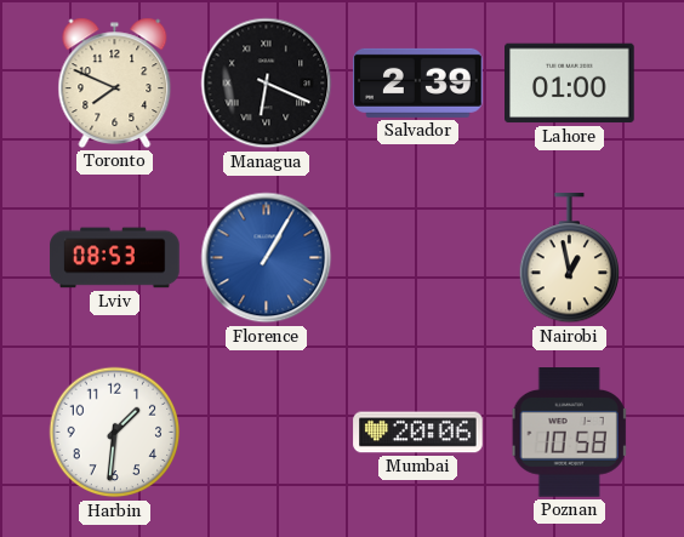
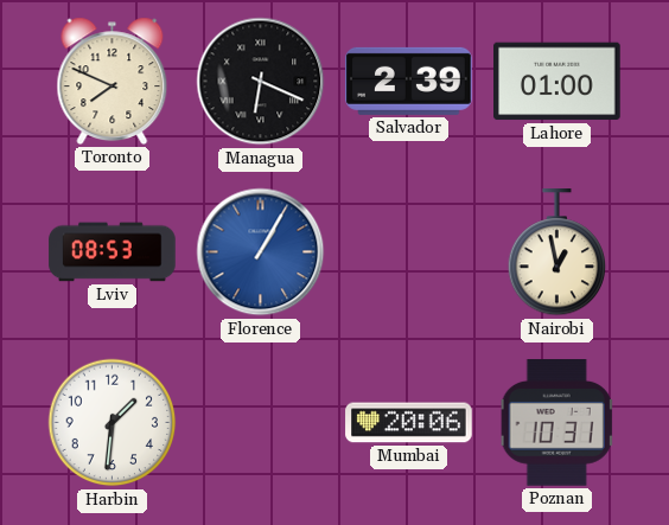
Poznan: 10:58 -> 10:31
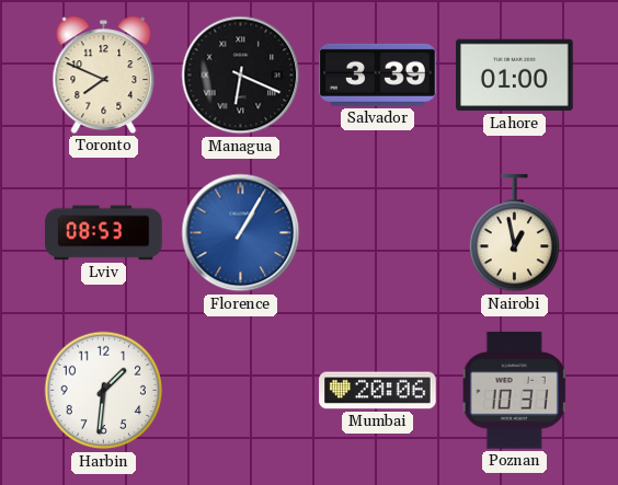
Salvador: 2:39 -> 3:39
